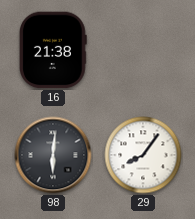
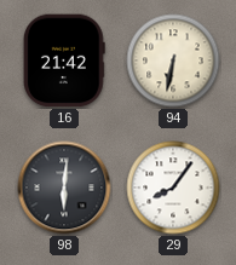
16: 21:38 -> 21:42
94: none -> 6:32
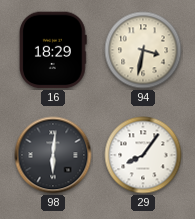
16: 21:42 -> 18:29
94: 6:32 -> 3:32
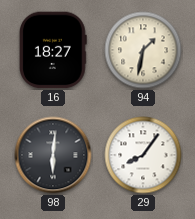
16: 18:29 -> 18:27
94: 3:32 -> 1:32
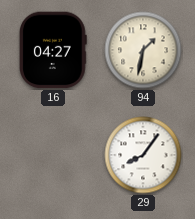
16: 18:27 -> 04:27
98: 6:01 -> none
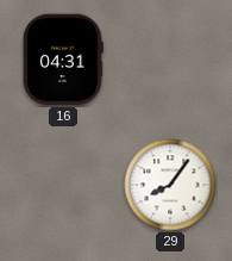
16: 04:27 -> 04:31
94: 1:32 -> none
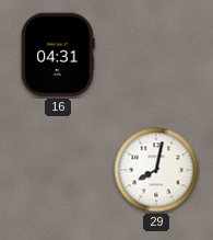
29: 8:06 -> 8:02
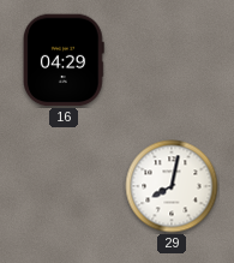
16: 04:31 -> 04:29
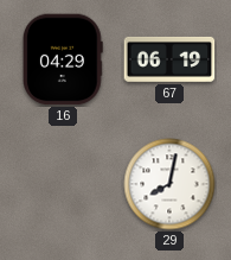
67: none -> 06:19
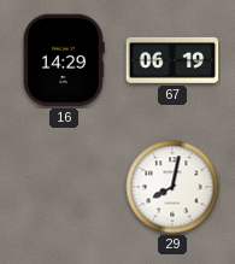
16: 04:29 -> 14:29
